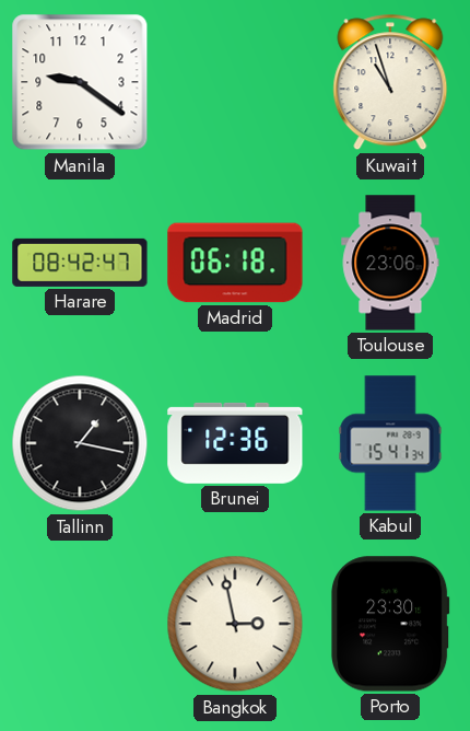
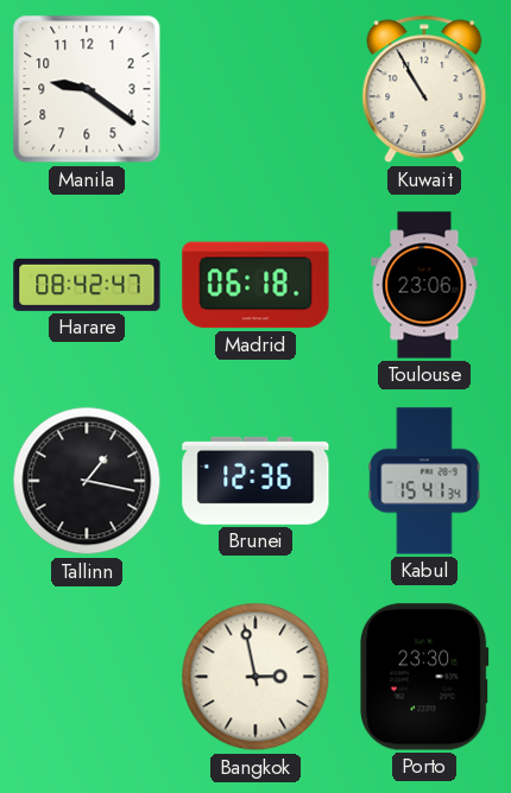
Kuwait: 10:57 -> 10:55
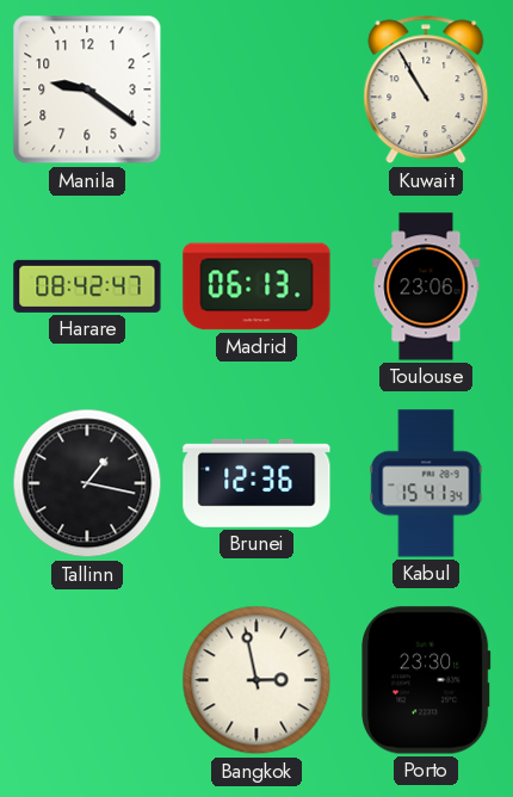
Madrid: 06:18 -> 06:13
